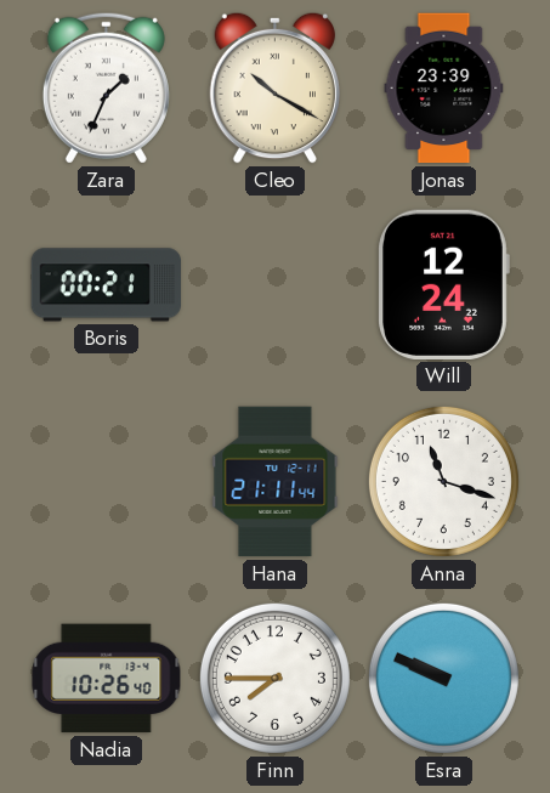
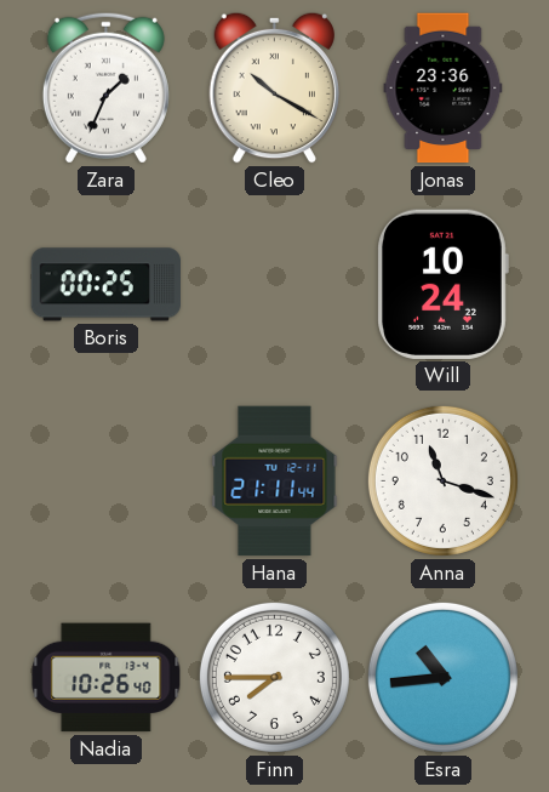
Jonas: 23:39 -> 23:36
Boris: 00:21 -> 00:25
Will: 12:24 -> 10:24
Esra: 9:49 -> 10:44
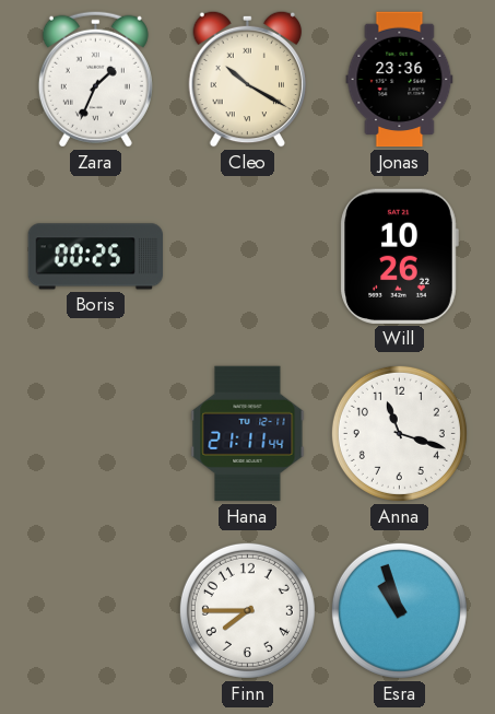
Will: 10:24 -> 10:26
Nadia: 10:26 -> none
Esra: 10:44 -> 10:57
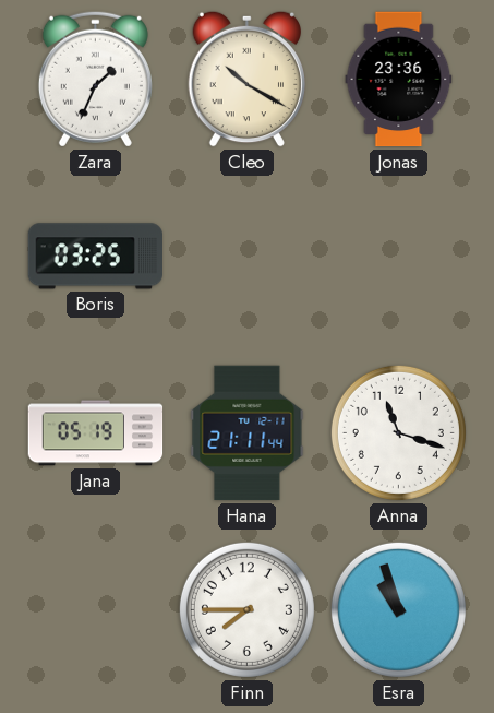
Boris: 00:25 -> 03:25
Will: 10:26 -> none
Jana: none -> 05:19
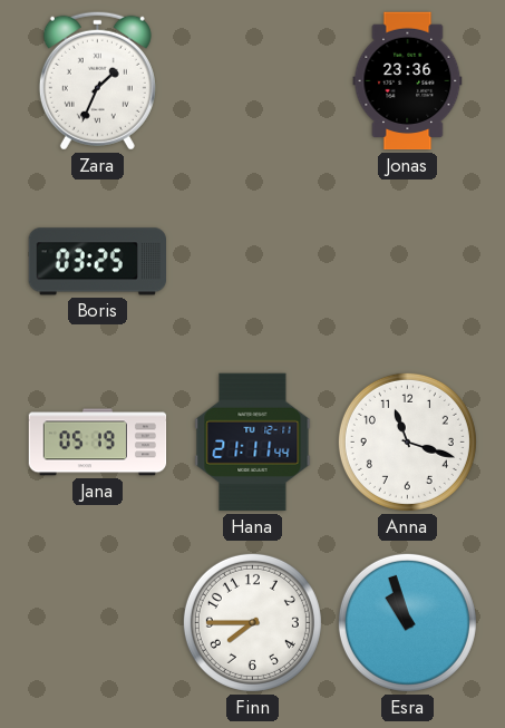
Cleo: 10:20 -> none
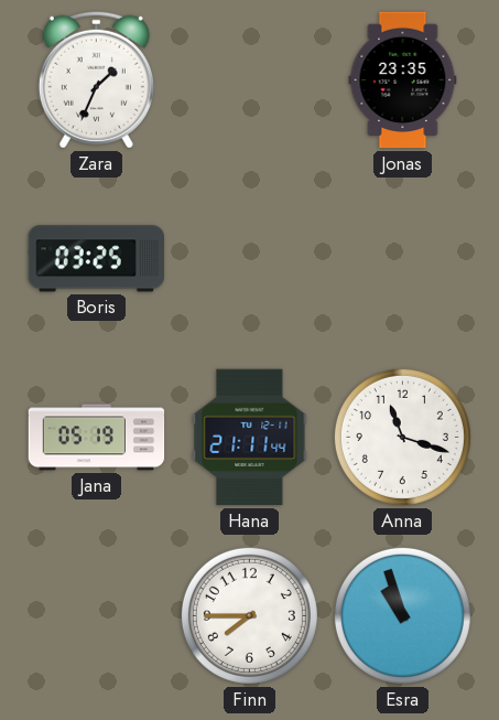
Jonas: 23:36 -> 23:35
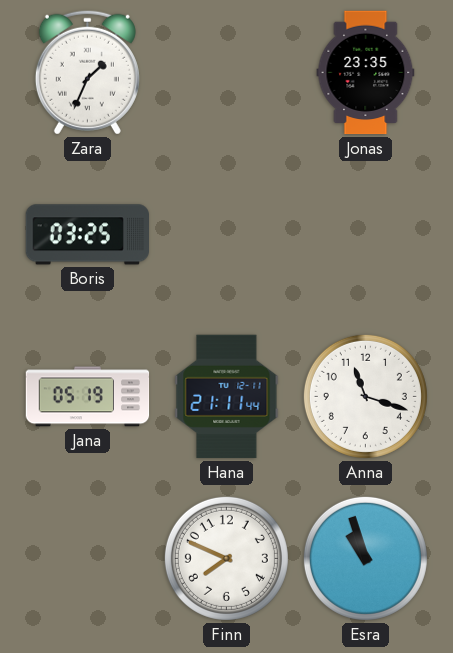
Finn: 7:45 -> 7:49
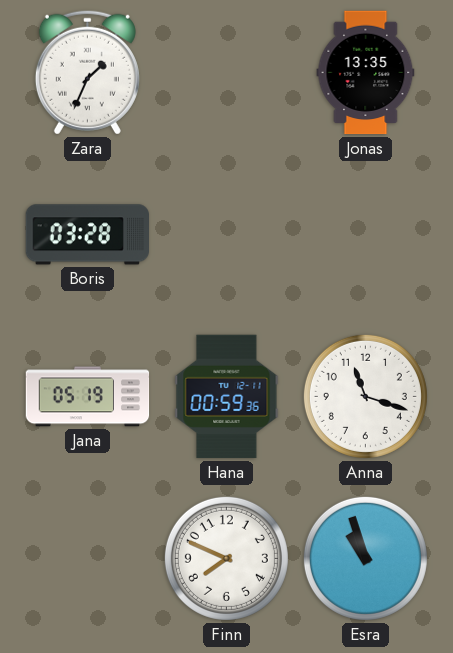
Jonas: 23:35 -> 13:35
Boris: 03:25 -> 03:28
Hana: 21:11 -> 00:59
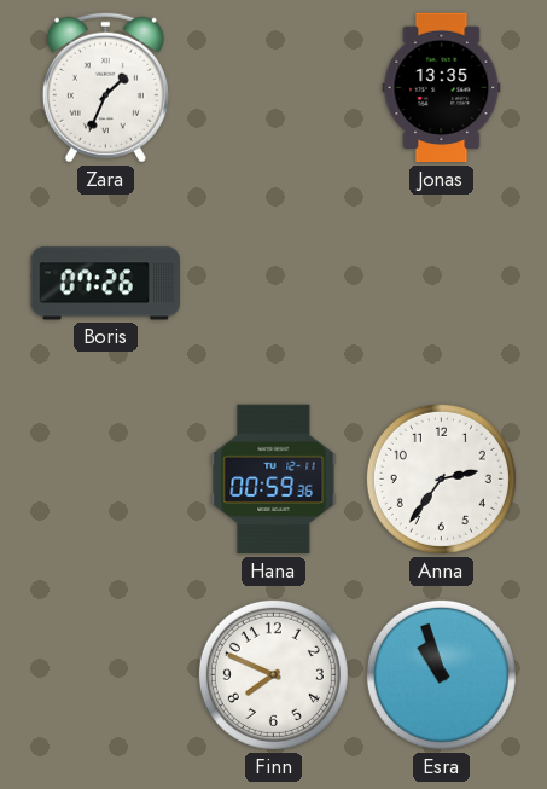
Boris: 03:28 -> 07:26
Jana: 05:19 -> none
Anna: 11:18 -> 2:36
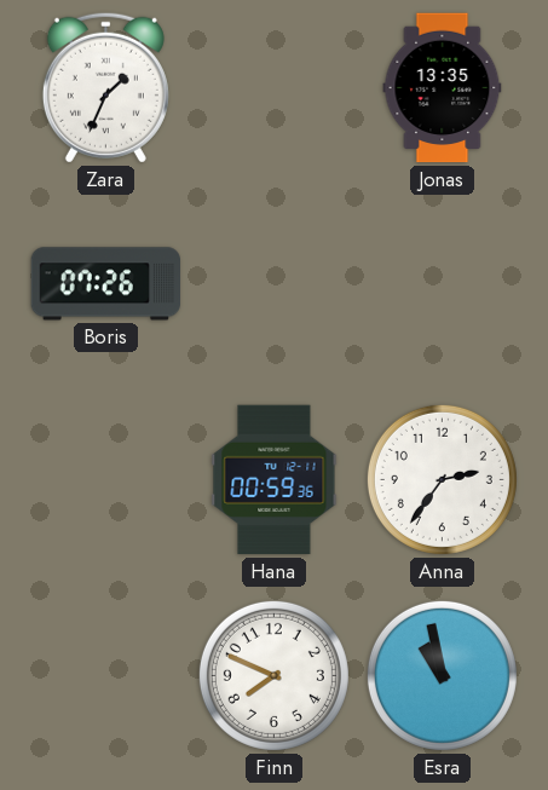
Esra: 10:57 -> 10:58
